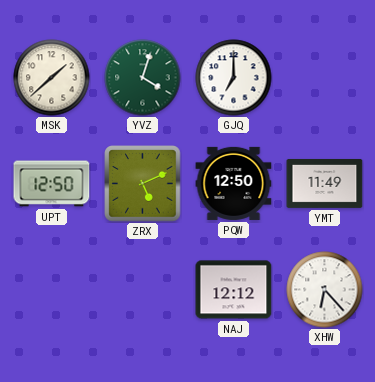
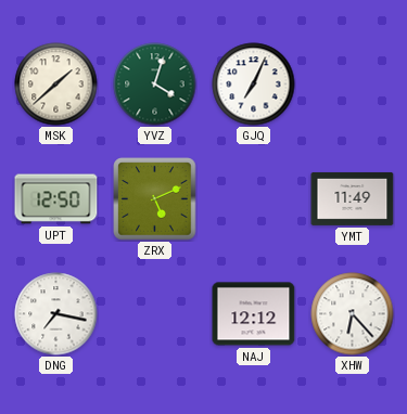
GJQ: 7:00 -> 7:04
PQW: 12:50 -> none
DNG: none -> 7:17
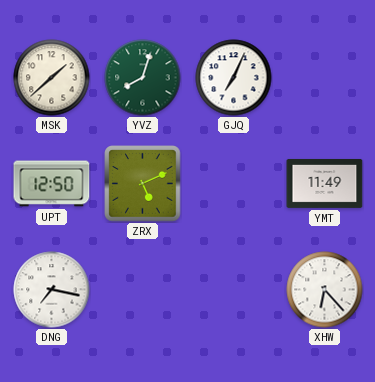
YVZ: 4:03 -> 8:03
NAJ: 12:12 -> none
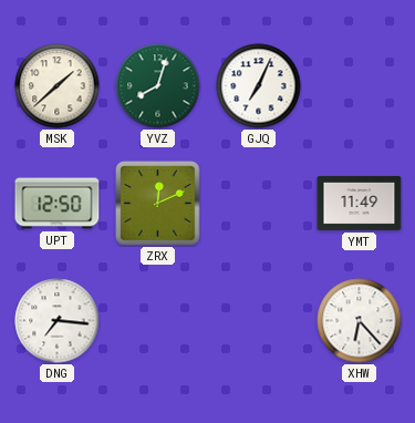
ZRX: 5:11 -> 12:11
DNG: 7:17 -> 7:16
